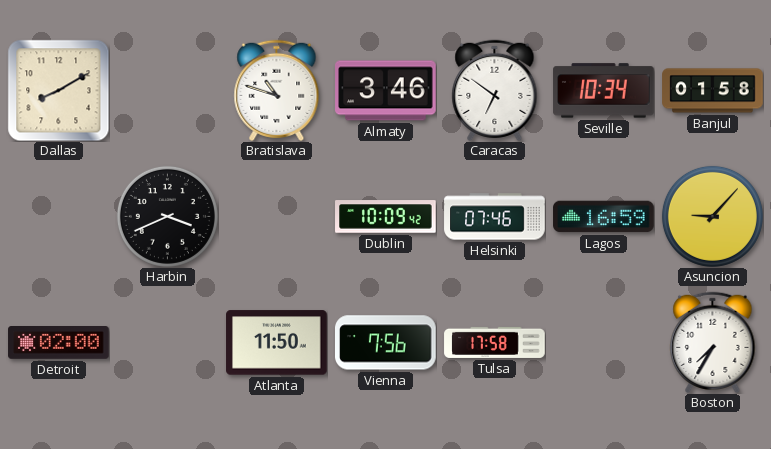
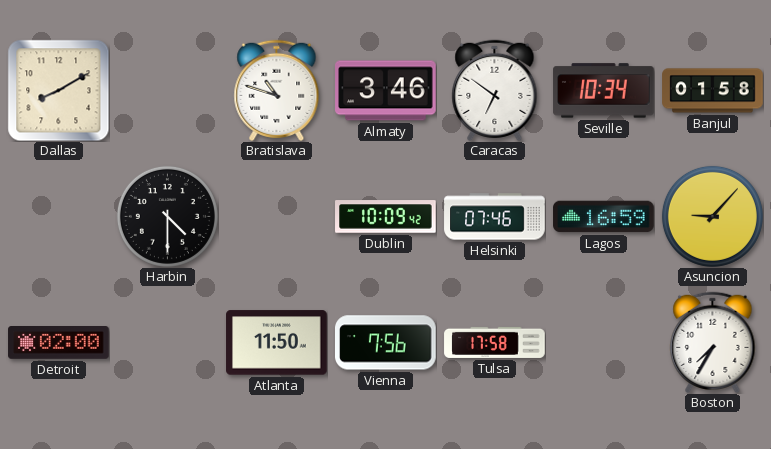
Harbin: 3:41 -> 4:30
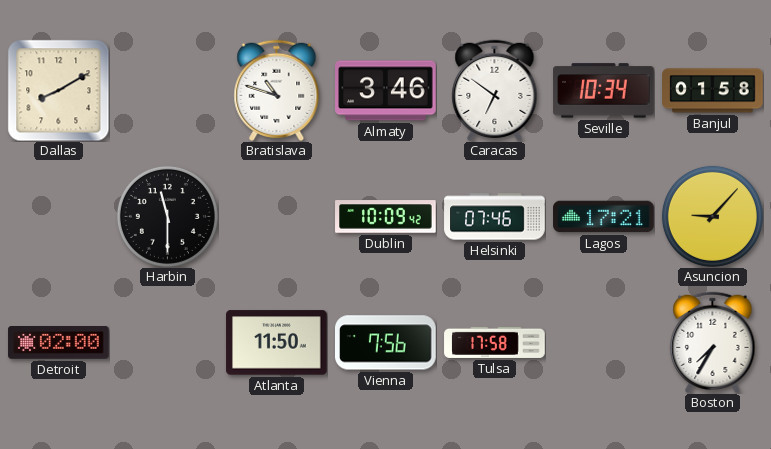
Harbin: 4:30 -> 11:30
Lagos: 16:59 -> 17:21
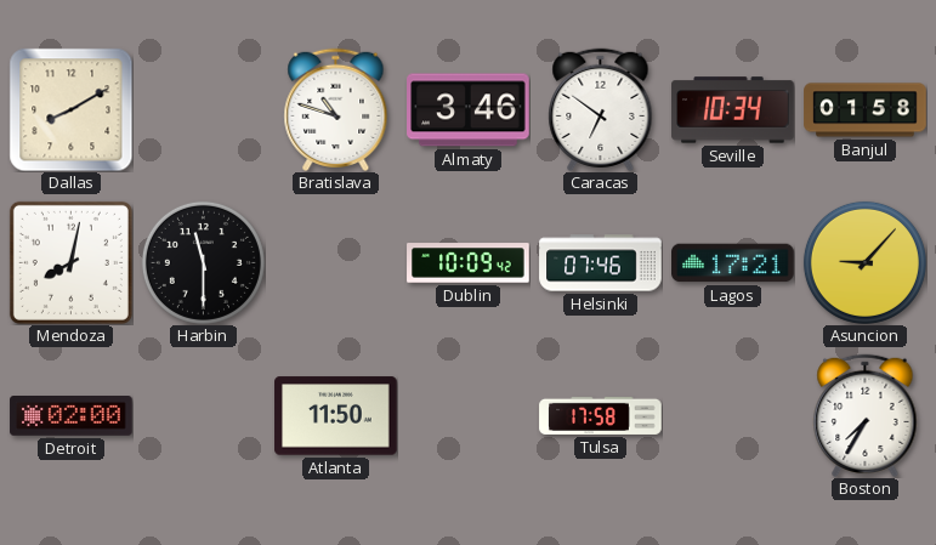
Mendoza: none -> 8:02
Vienna: 7:56 -> none
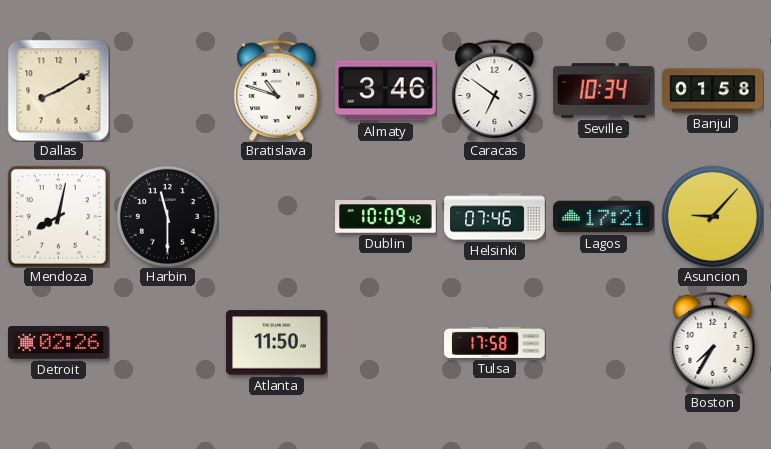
Detroit: 02:00 -> 02:26
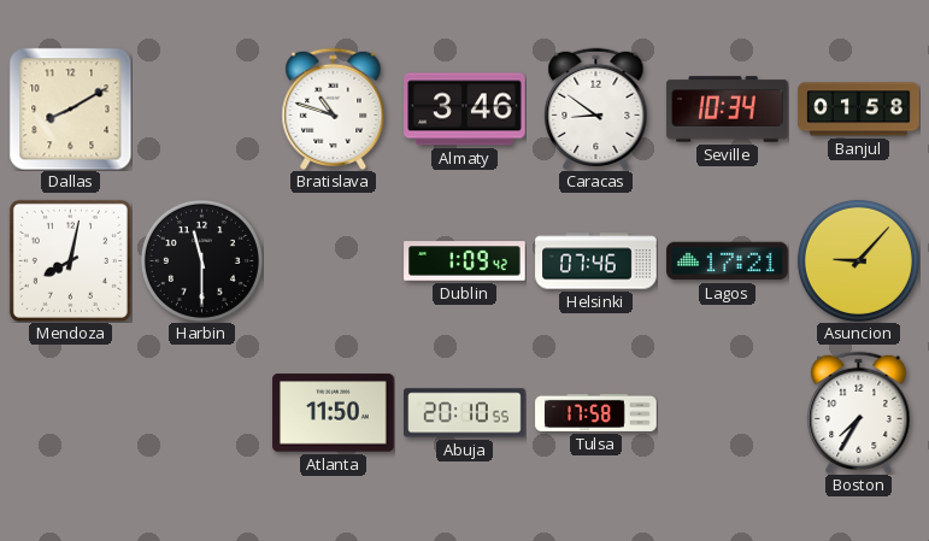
Caracas: 6:51 -> 8:51
Dublin: 10:09 -> 1:09
Detroit: 02:26 -> none
Abuja: none -> 20:10
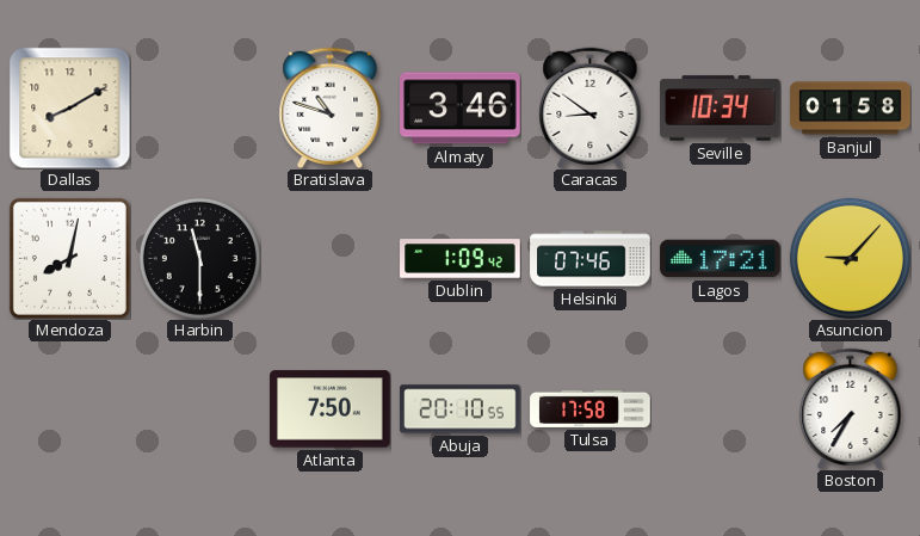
Atlanta: 11:50 -> 7:50
